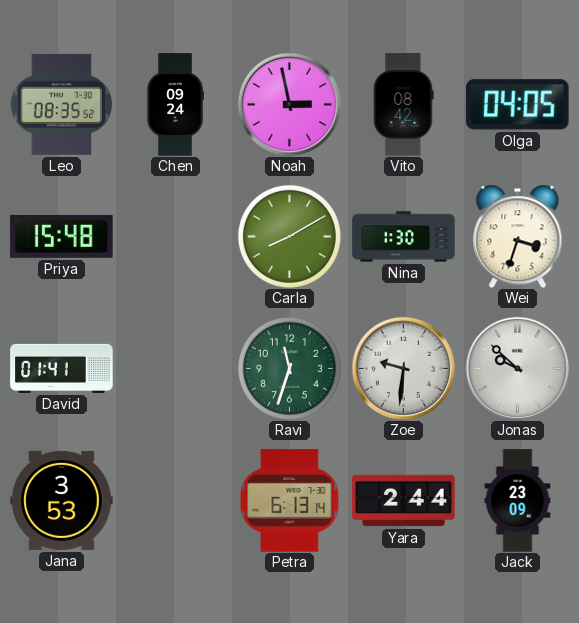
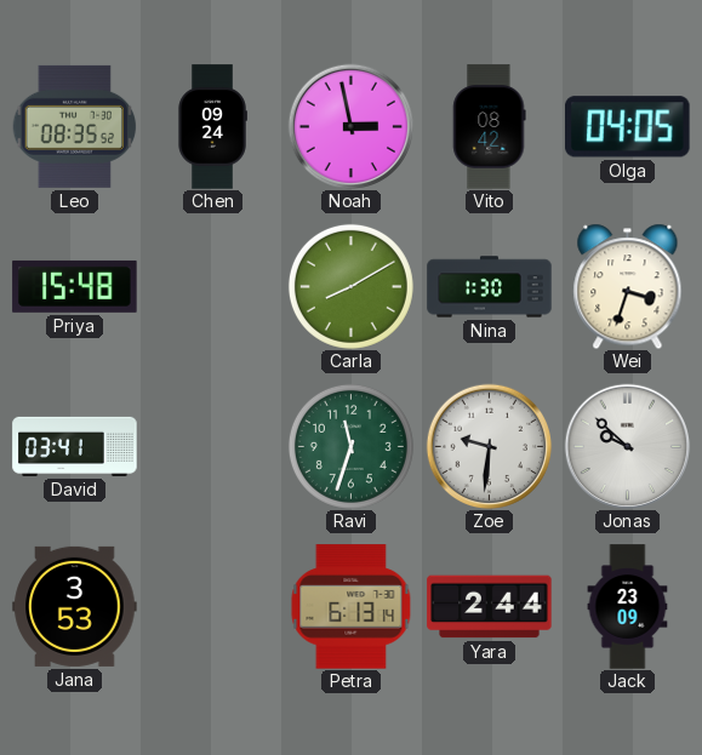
David: 01:41 -> 03:41
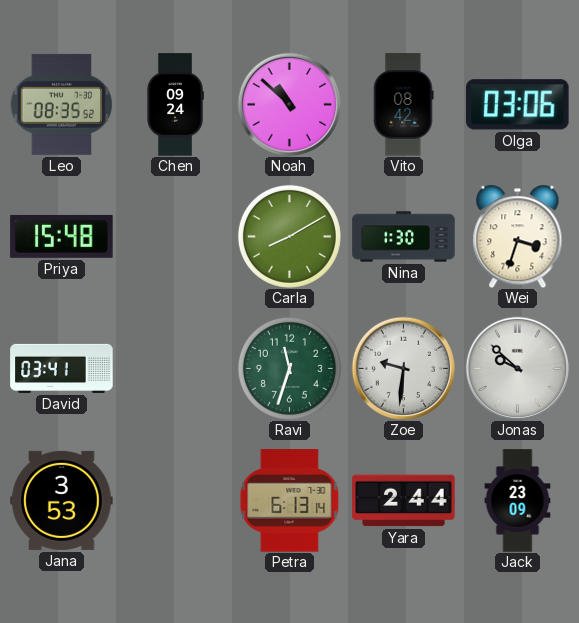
Noah: 2:58 -> 10:52
Olga: 04:05 -> 03:06
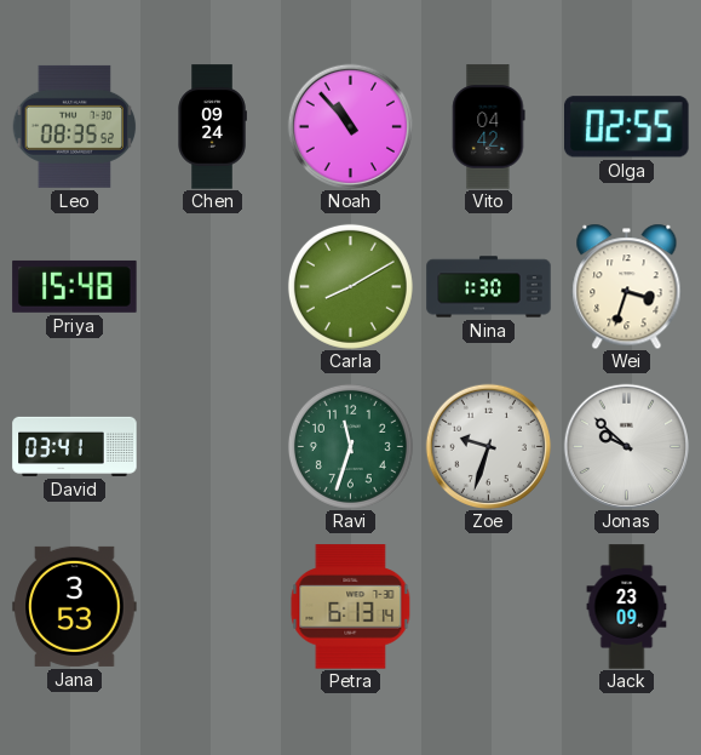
Noah: 10:52 -> 10:53
Vito: 08:42 -> 04:42
Olga: 03:06 -> 02:55
Zoe: 9:31 -> 9:33
Yara: 2:44 -> none
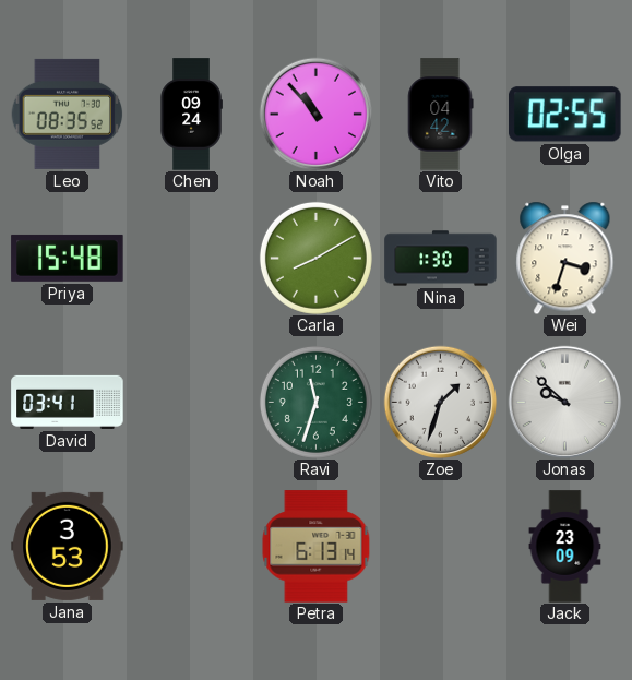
Zoe: 9:33 -> 1:33
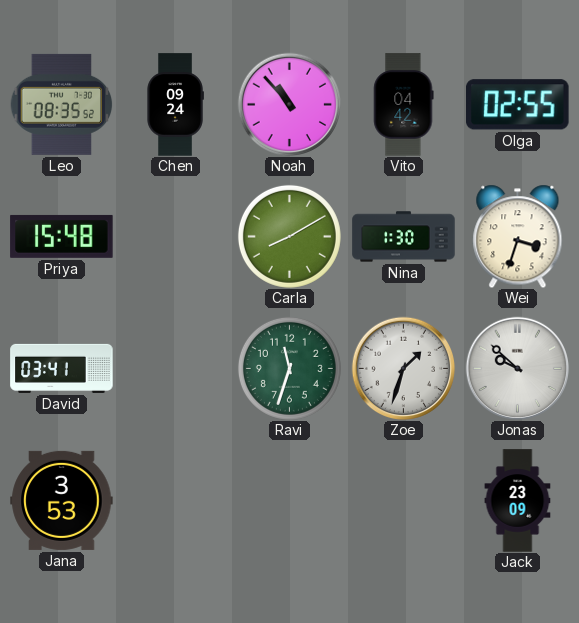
Petra: 6:13 -> none
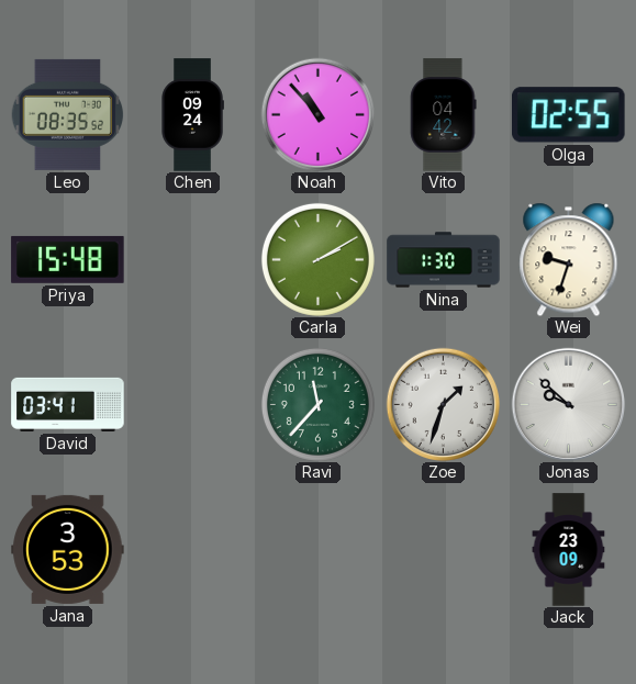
Carla: 8:10 -> 2:10
Wei: 3:33 -> 9:33
Ravi: 11:33 -> 11:37
